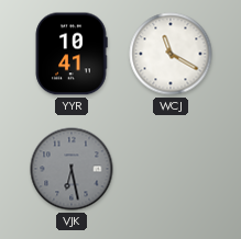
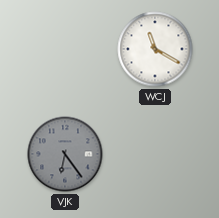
YYR: 10:41 -> none
VJK: 6:28 -> 6:24
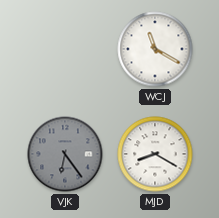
MJD: none -> 8:20
